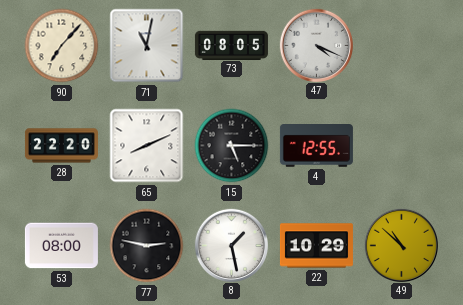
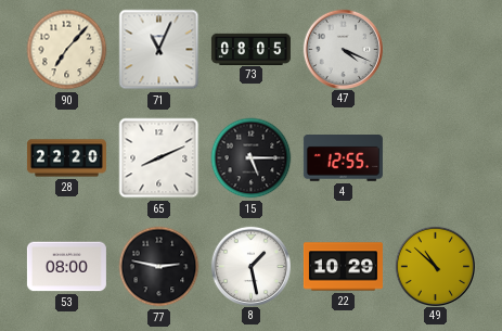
71: 11:02 -> 11:04
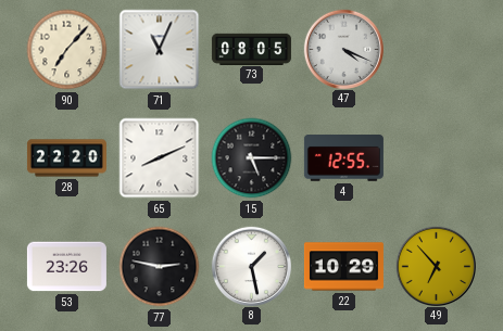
53: 08:00 -> 23:26
49: 10:52 -> 6:53
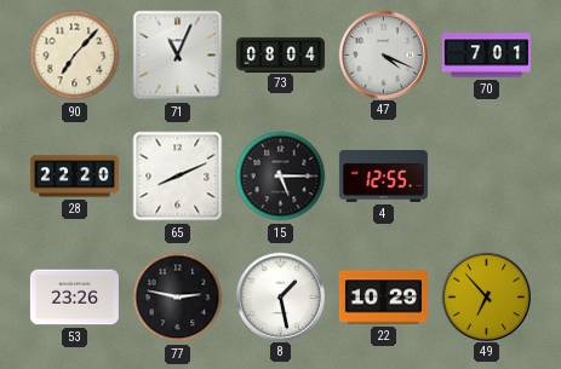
73: 08:05 -> 08:04
70: none -> 7:01
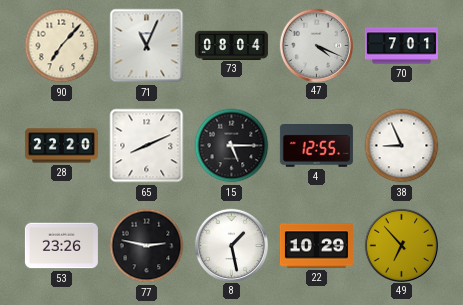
38: none -> 8:56
